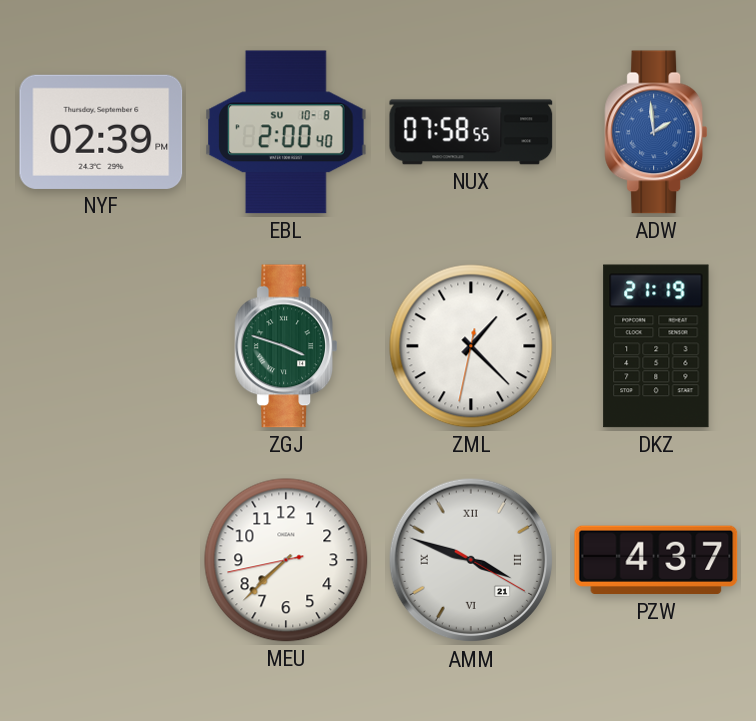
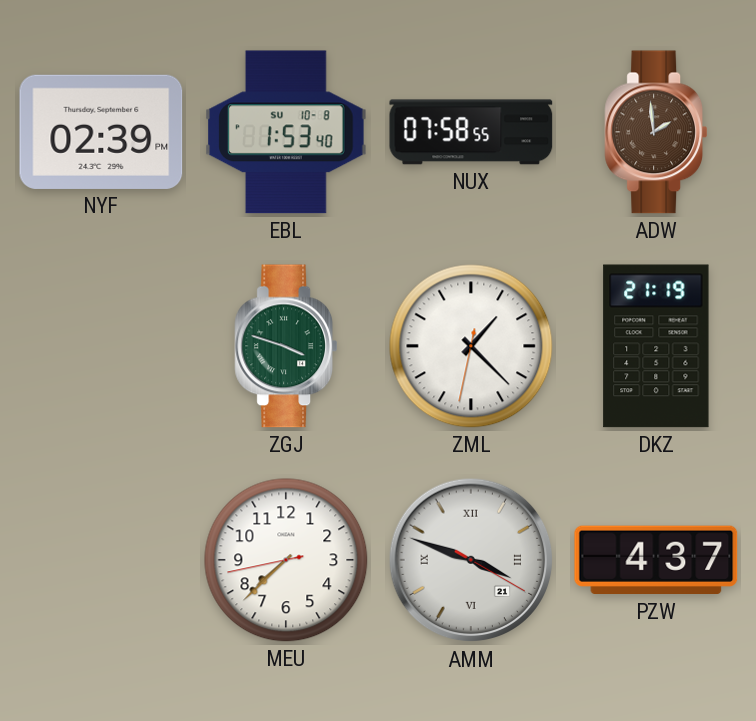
EBL: 2:00 -> 1:53
ADW dial: blue -> brown
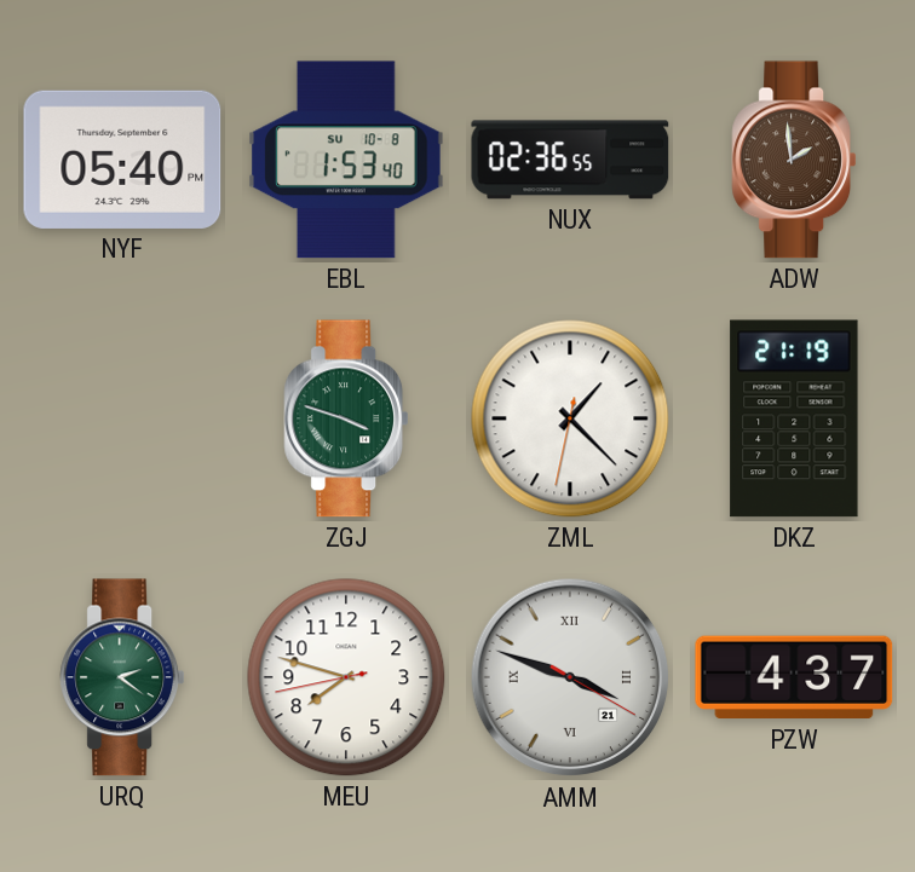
NYF: 02:39 -> 05:40
NUX: 07:58 -> 02:36
URQ: none -> 2:21
MEU: 7:37 -> 7:47
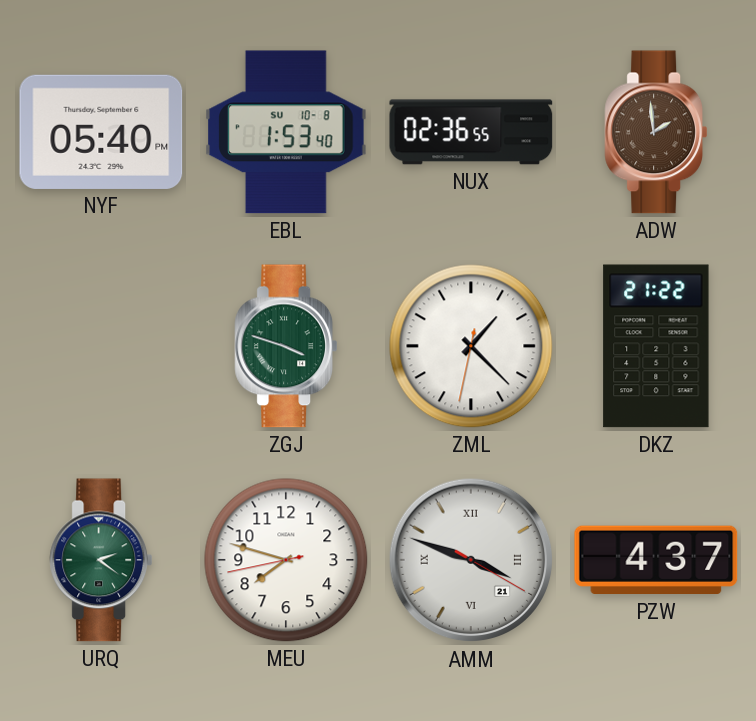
DKZ: 21:19 -> 21:22
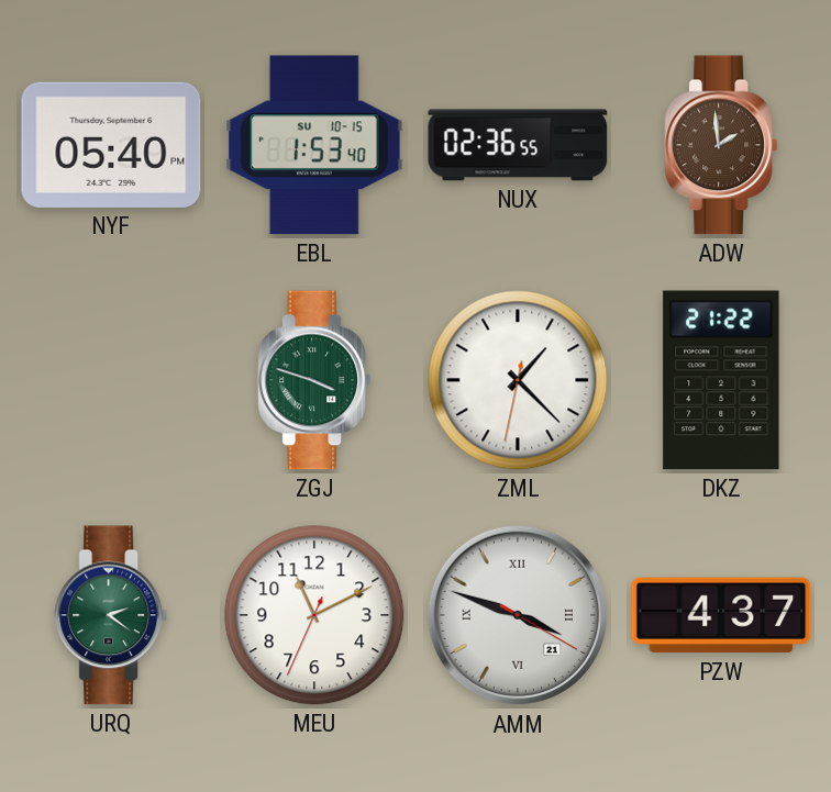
EBL date: SU 10-8 -> SU 10-15
MEU: 7:47 -> 11:10
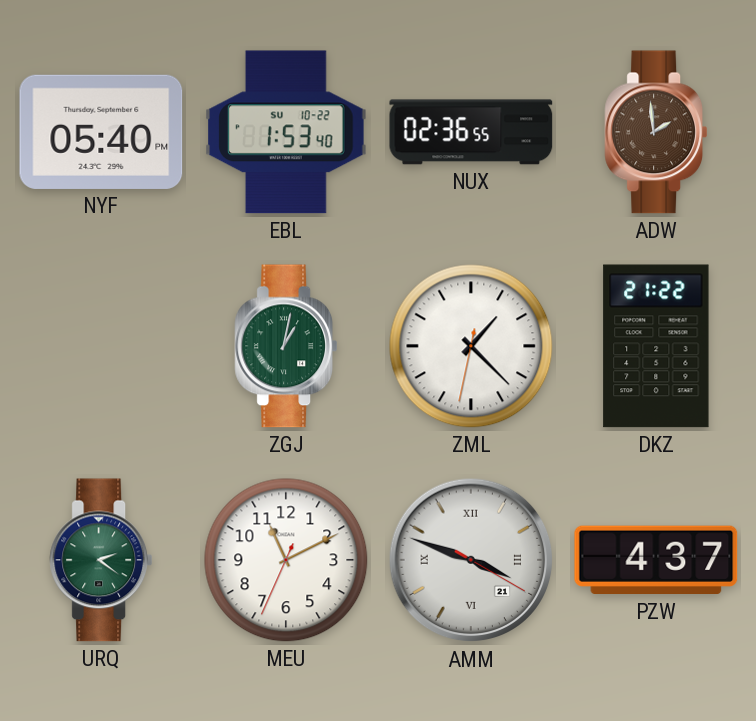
EBL date: SU 10-15 -> SU 10-22
ZGJ: 3:48 -> 1:02
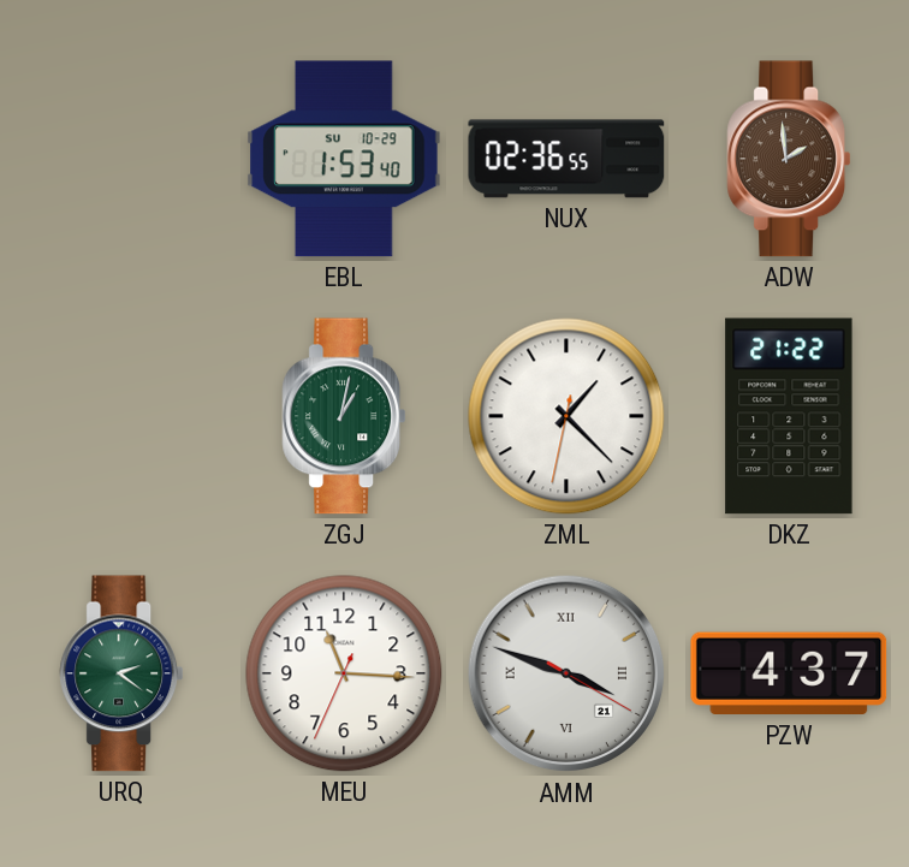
NYF: 05:40 -> none
EBL date: SU 10-22 -> SU 10-29
MEU: 11:10 -> 11:15
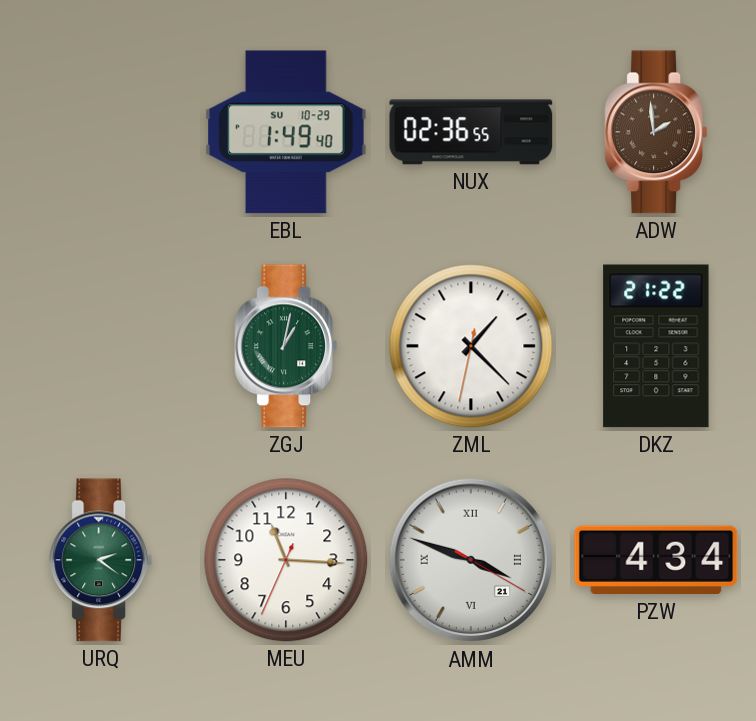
EBL: 1:53 -> 1:49
PZW: 4:37 -> 4:34
